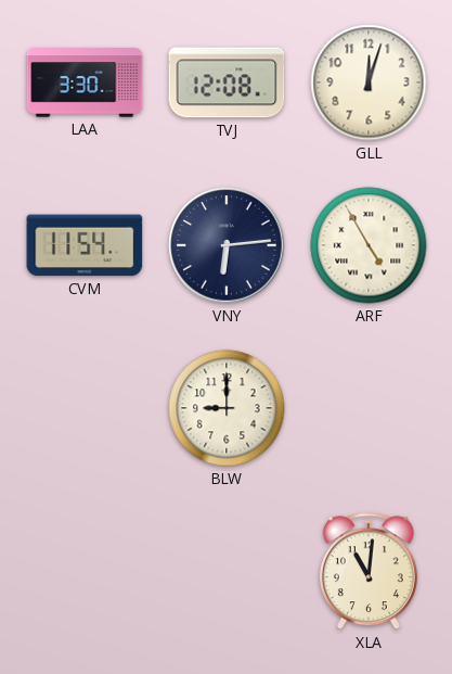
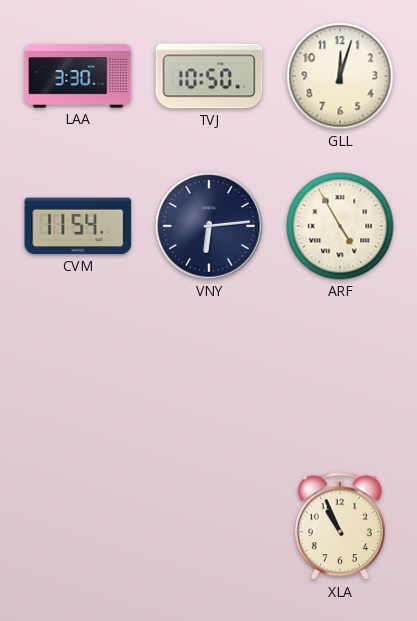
TVJ: 12:08 -> 10:50
BLW: 9:00 -> none
XLA: 11:01 -> 10:56
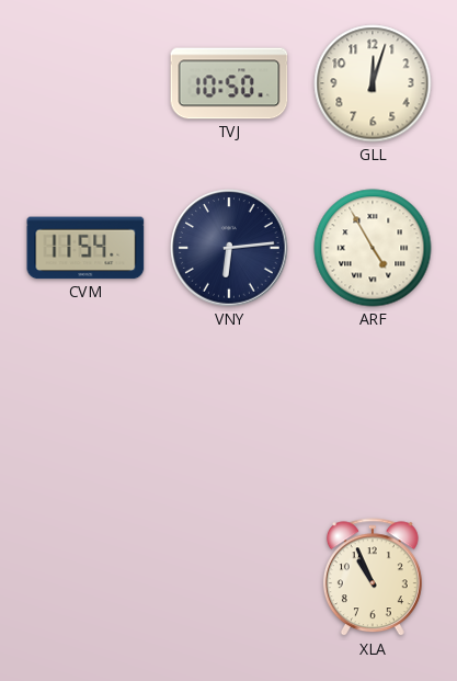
LAA: 3:30 -> none
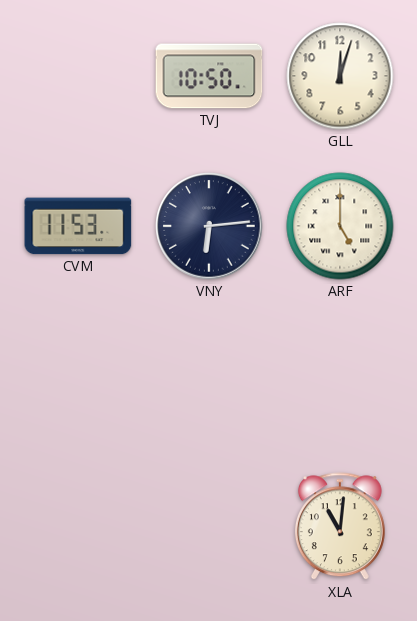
CVM: 11:54 -> 11:53
ARF: 4:55 -> 5:00
XLA: 10:56 -> 11:01
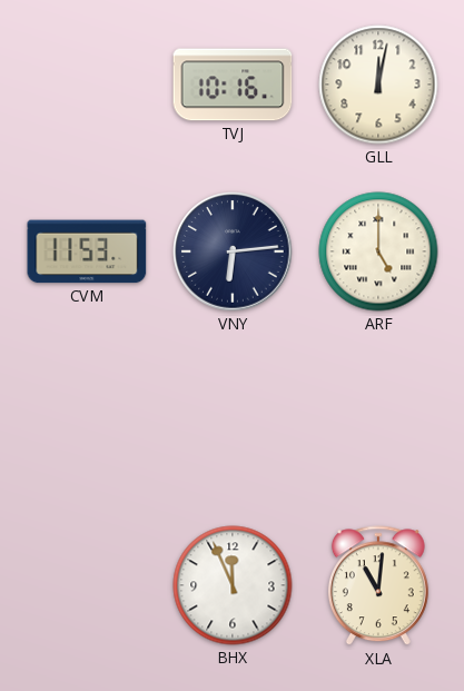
TVJ: 10:50 -> 10:16
GLL: 12:03 -> 12:02
BHX: none -> 11:56
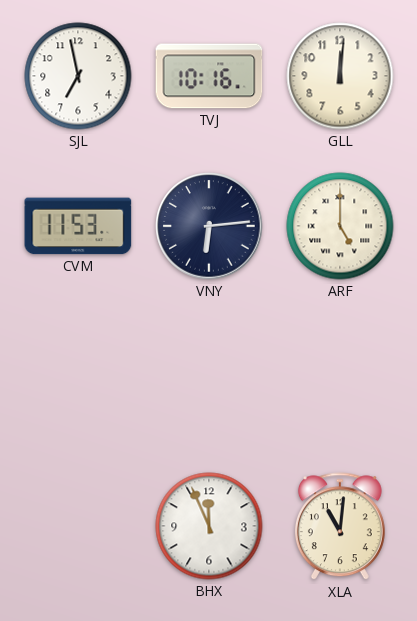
SJL: none -> 6:58
GLL: 12:02 -> 12:01
